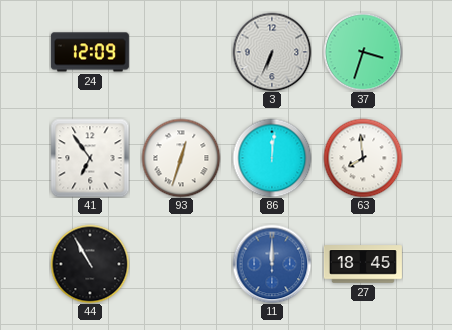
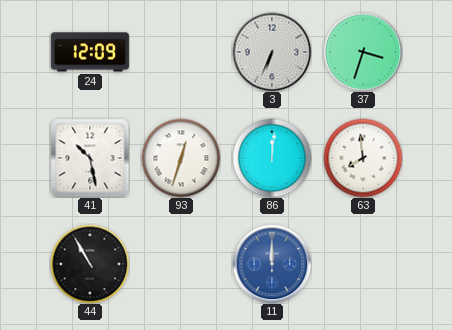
41: 6:54 -> 10:28
27: 18:45 -> none
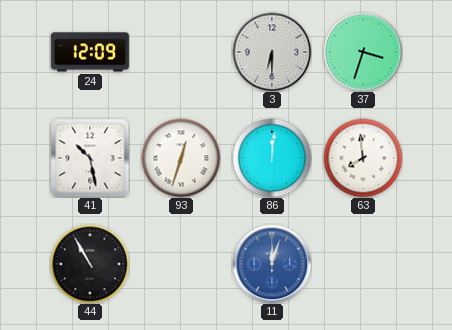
3: 6:34 -> 6:30
11: 12:00 -> 12:03
